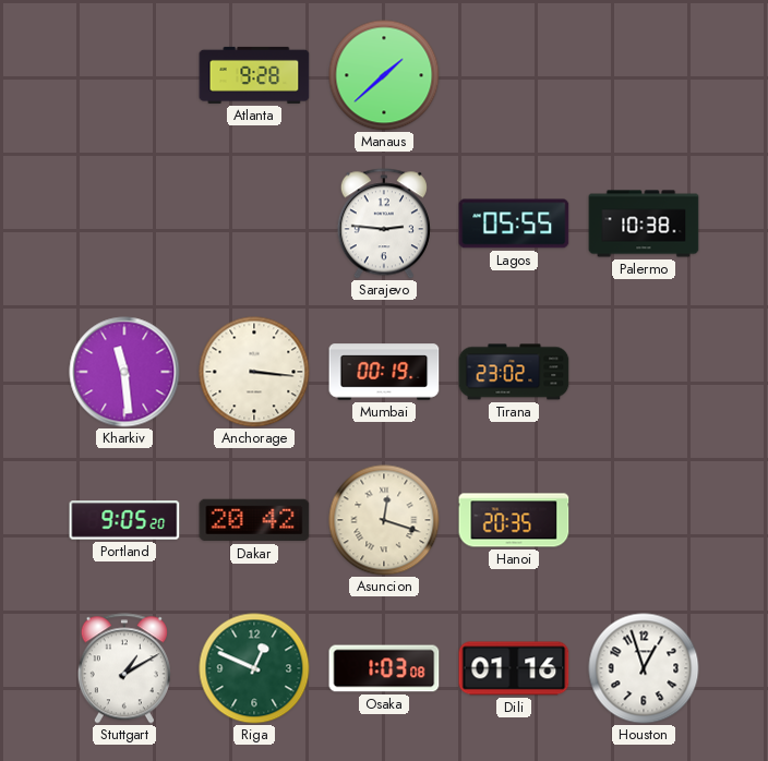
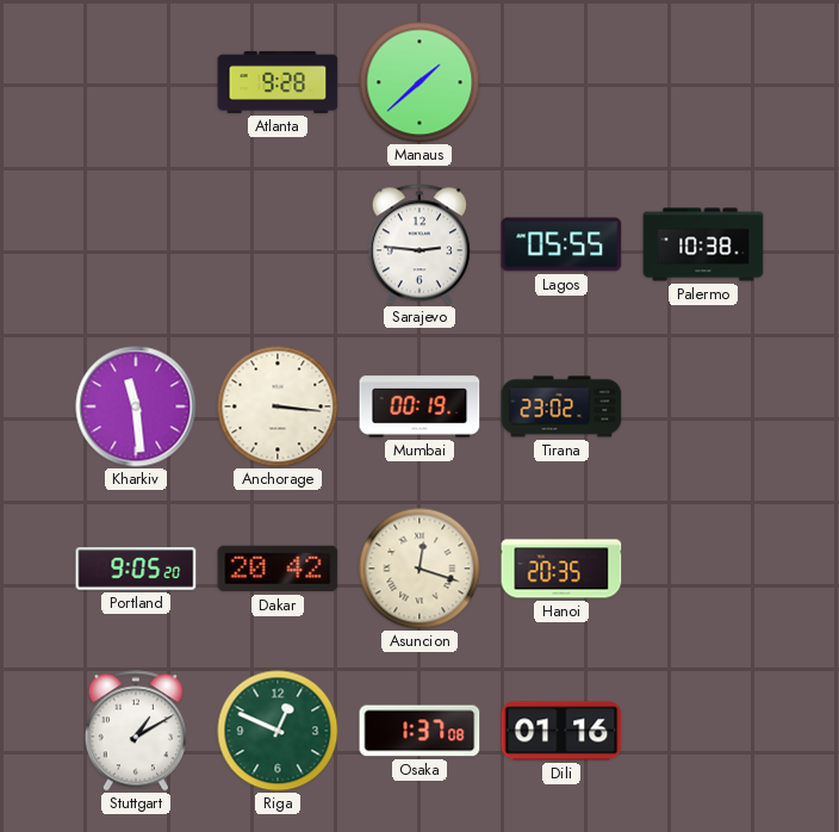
Osaka: 1:03 -> 1:37
Houston: 12:57 -> none
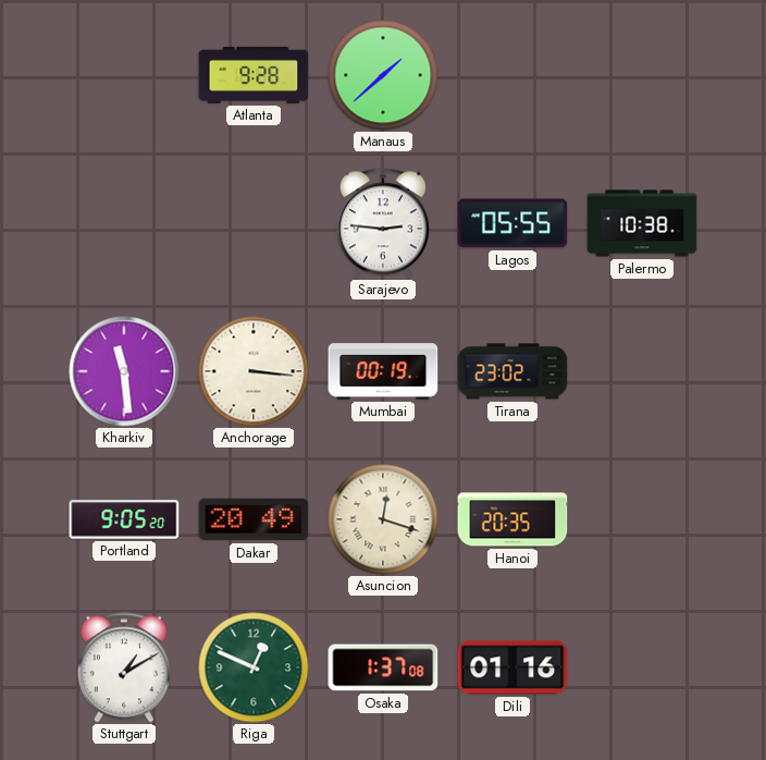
Dakar: 20:42 -> 20:49
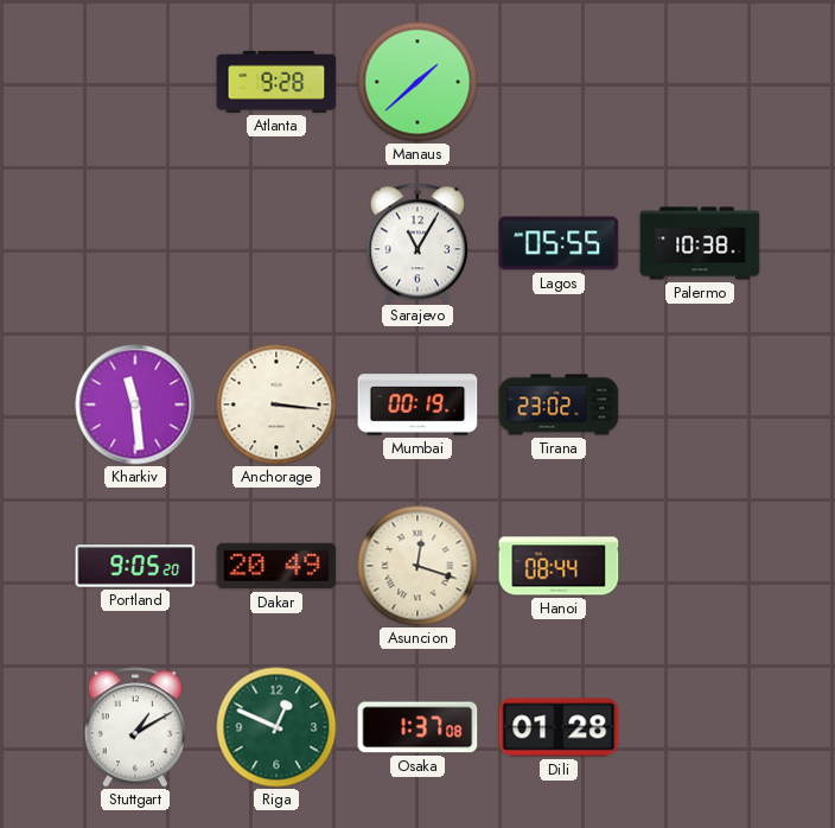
Sarajevo: 2:46 -> 11:05
Hanoi: 20:35 -> 08:44
Dili: 01:16 -> 01:28
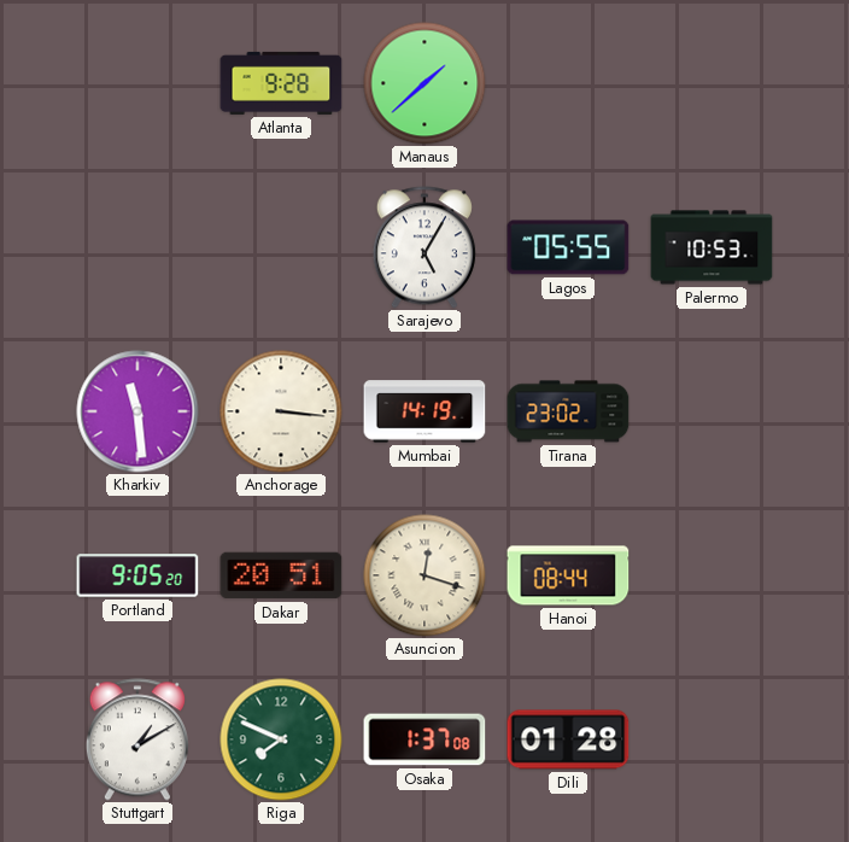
Sarajevo: 11:05 -> 5:05
Palermo: 10:38 -> 10:53
Mumbai: 00:19 -> 14:19
Dakar: 20:49 -> 20:51
Riga: 12:49 -> 7:49
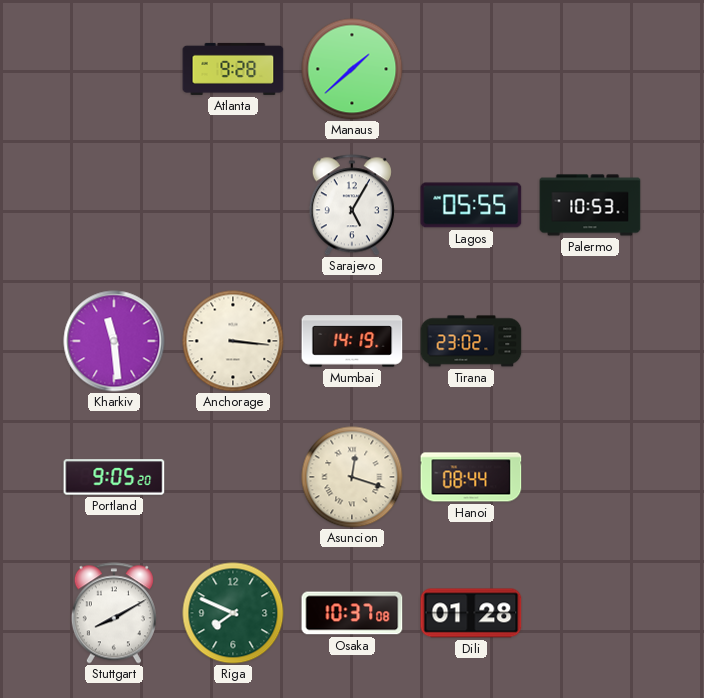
Dakar: 20:51 -> none
Stuttgart: 1:10 -> 8:10
Osaka: 1:37 -> 10:37
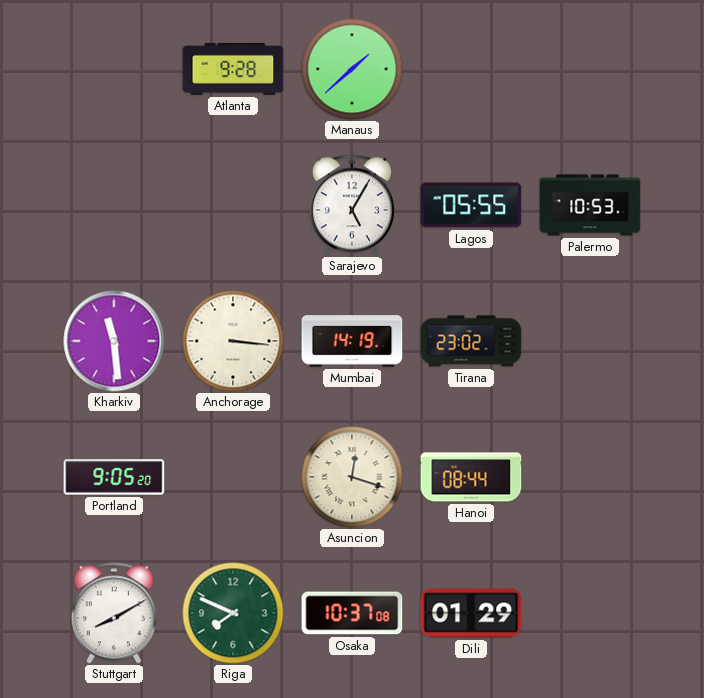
Dili: 01:28 -> 01:29
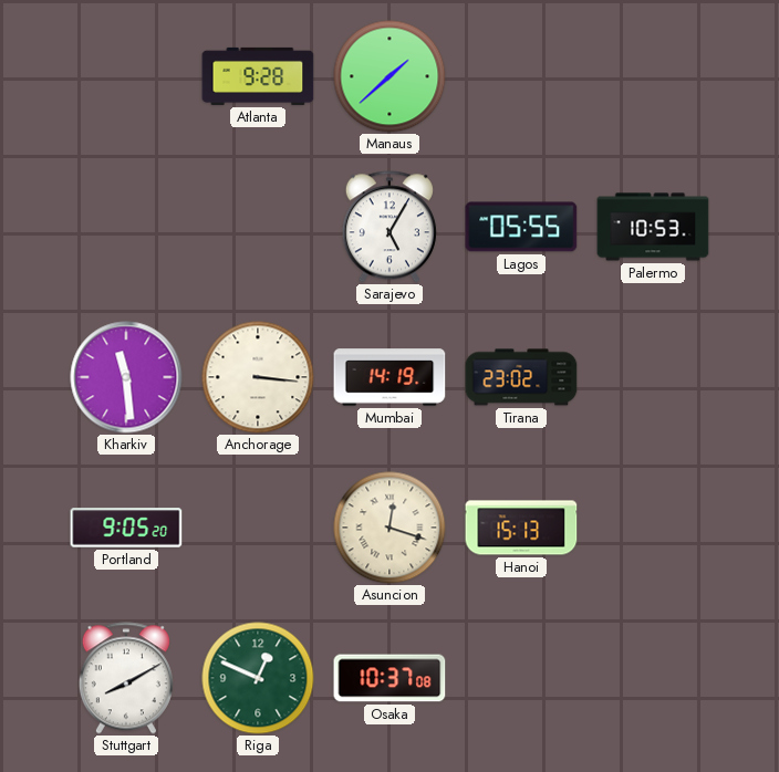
Hanoi: 08:44 -> 15:13
Riga: 7:49 -> 12:49
Dili: 01:29 -> none
